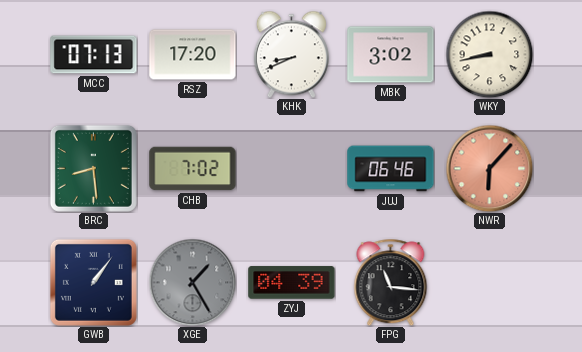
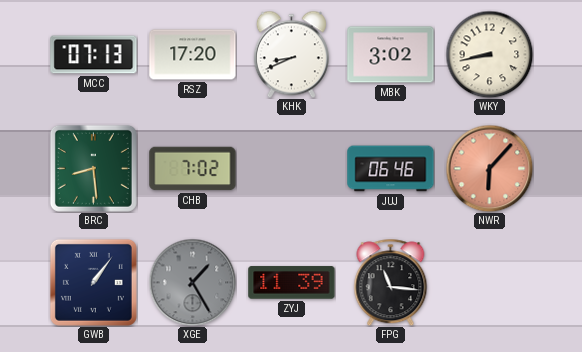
ZYJ: 04:39 -> 11:39
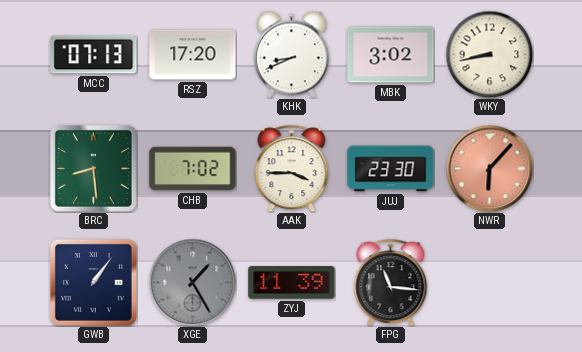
AAK: none -> 3:45
JUJ: 06:46 -> 23:30
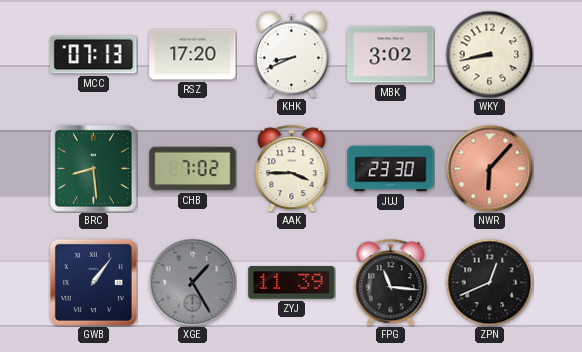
ZPN: none -> 12:41
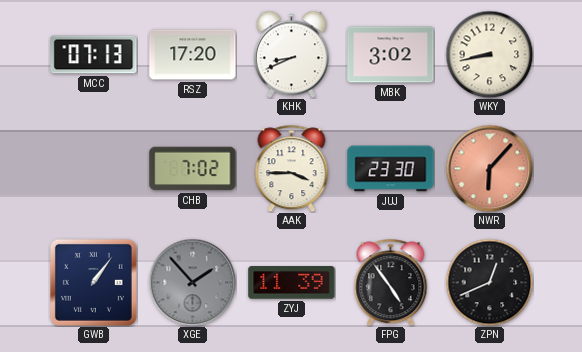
BRC: 8:29 -> none
XGE: 1:25 -> 1:53
FPG: 11:16 -> 4:54
